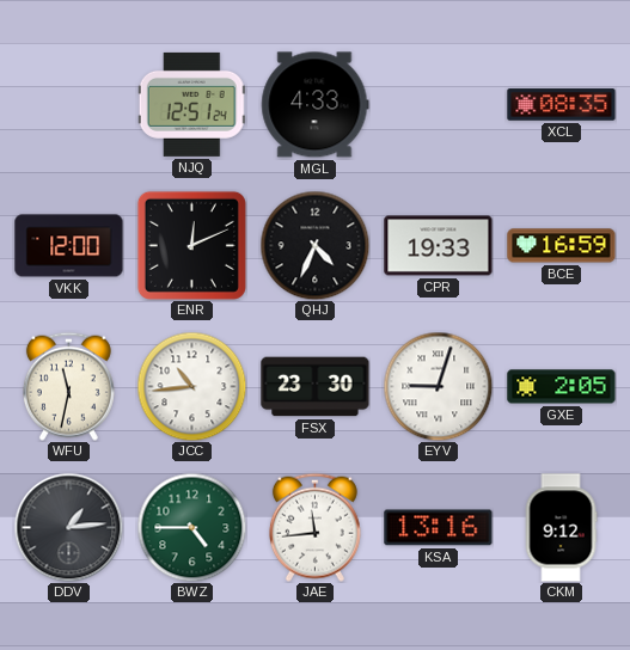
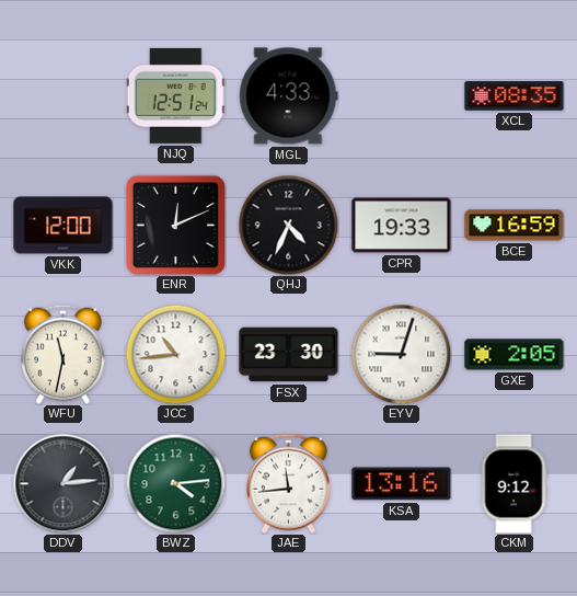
BWZ: 4:45 -> 4:14
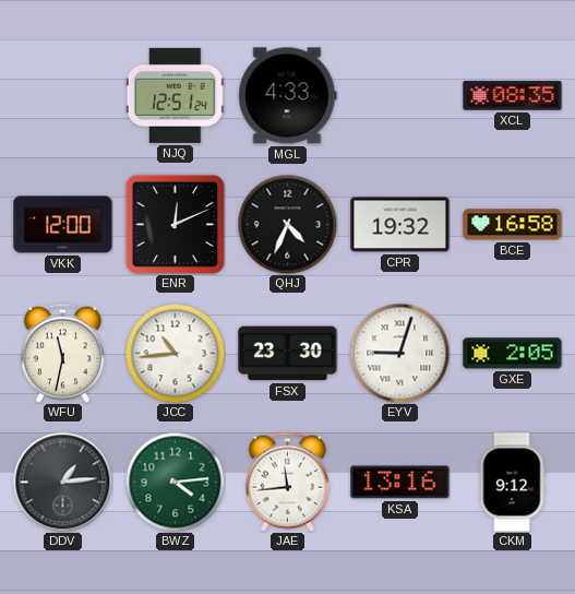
CPR: 19:33 -> 19:32
BCE: 16:59 -> 16:58
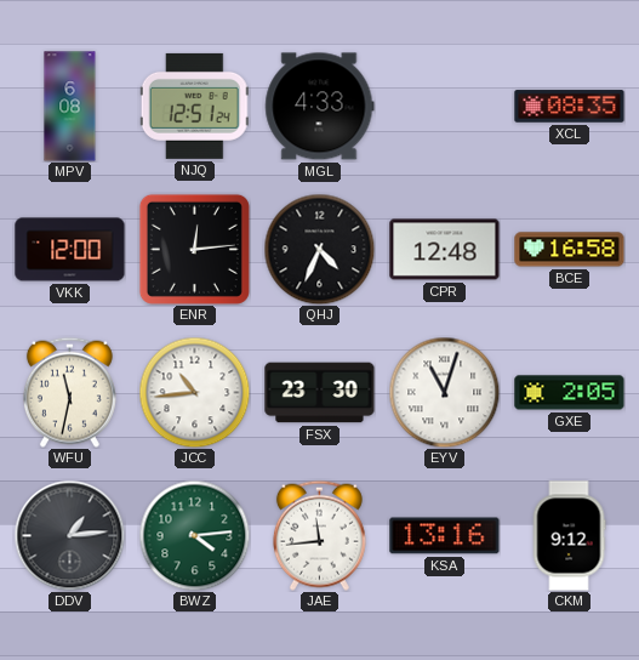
MPV: none -> 6:08
ENR: 12:11 -> 12:14
CPR: 19:32 -> 12:48
EYV: 9:03 -> 11:03
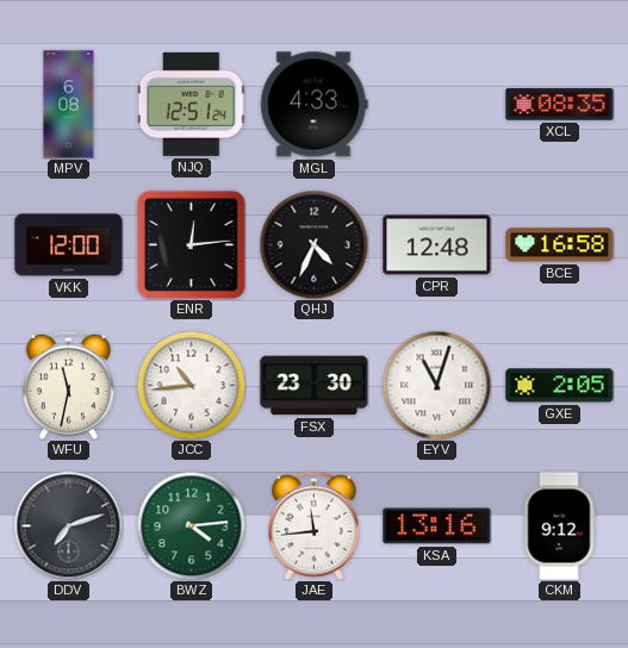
DDV: 1:14 -> 7:12
